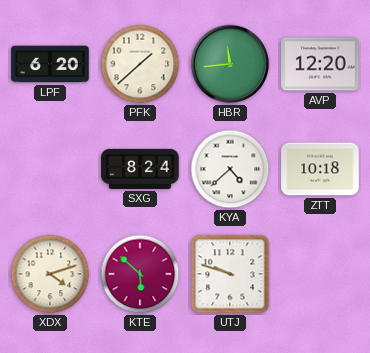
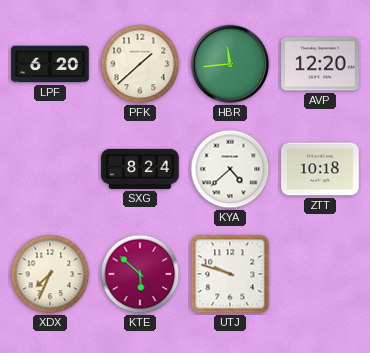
XDX: 4:12 -> 7:34
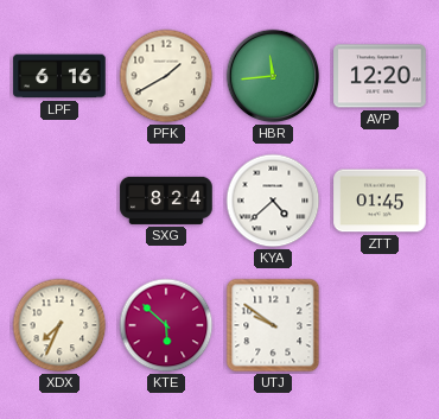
LPF: 6:20 -> 6:16
PFK: 1:38 -> 1:40
ZTT: 10:18 -> 01:45
UTJ: 9:48 -> 9:51
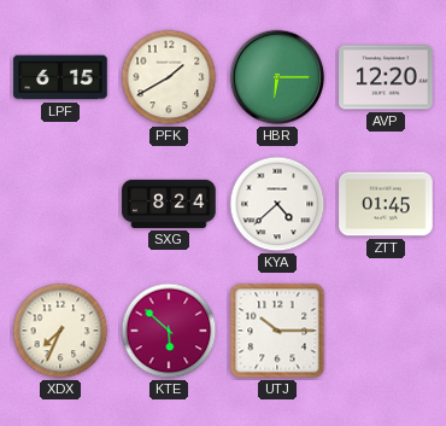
LPF: 6:16 -> 6:15
HBR: 11:44 -> 6:15
UTJ: 9:51 -> 10:15
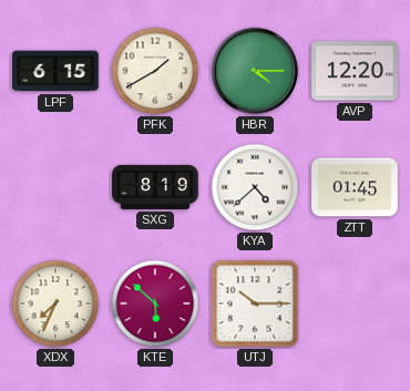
HBR: 6:15 -> 4:15
SXG: 8:24 -> 8:19
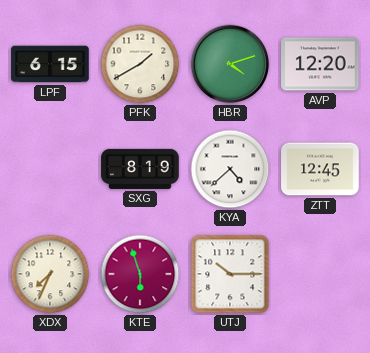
HBR: 4:15 -> 4:12
ZTT: 01:45 -> 12:45
KTE: 5:52 -> 5:57
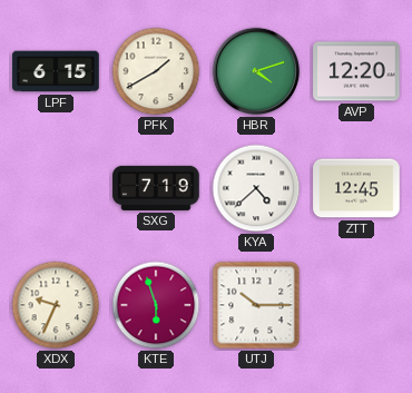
SXG: 8:19 -> 7:19
XDX: 7:34 -> 9:34
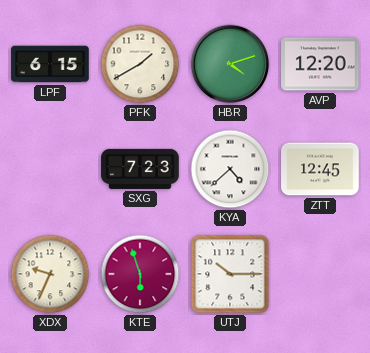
SXG: 7:19 -> 7:23
